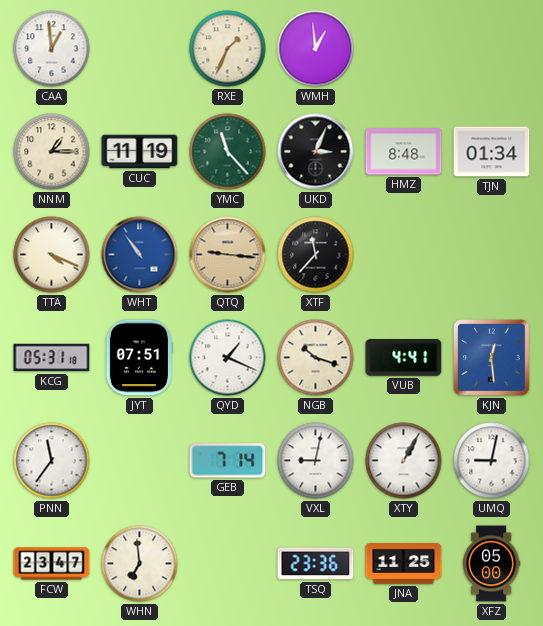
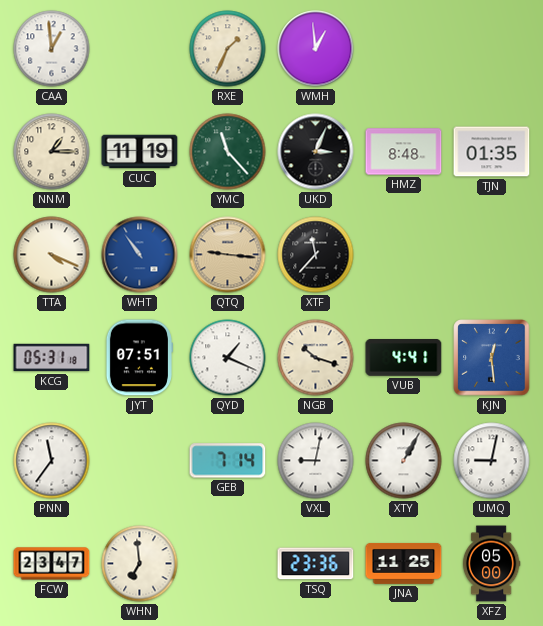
TJN: 01:34 -> 01:35
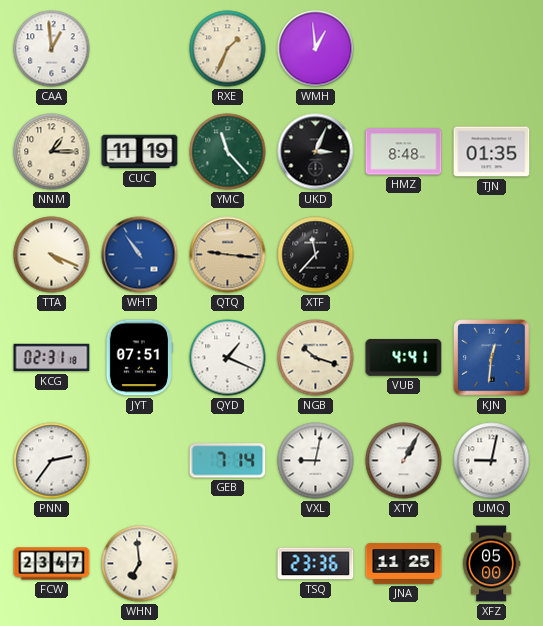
KCG: 05:31 -> 02:31
KJN: 12:29 -> 12:31
PNN: 11:36 -> 2:36
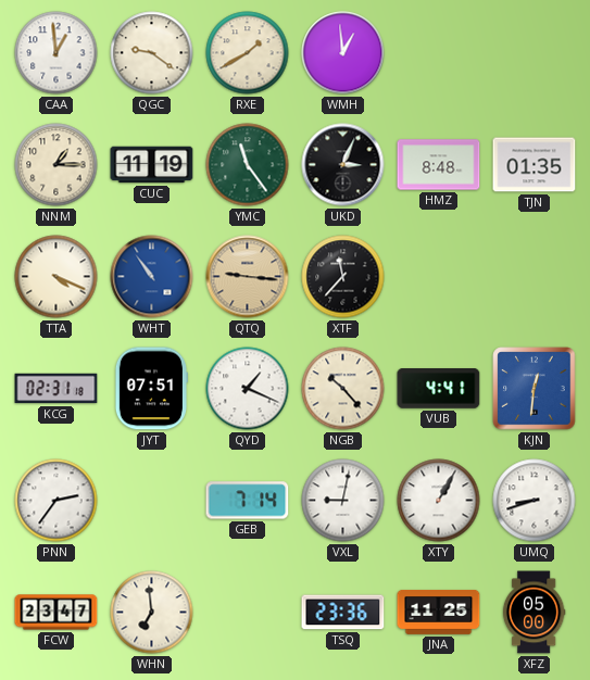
QGC: none -> 9:21
RXE: 1:34 -> 1:40
YMC: 11:23 -> 11:24
NGB: 10:18 -> 10:23
UMQ: 9:02 -> 8:42
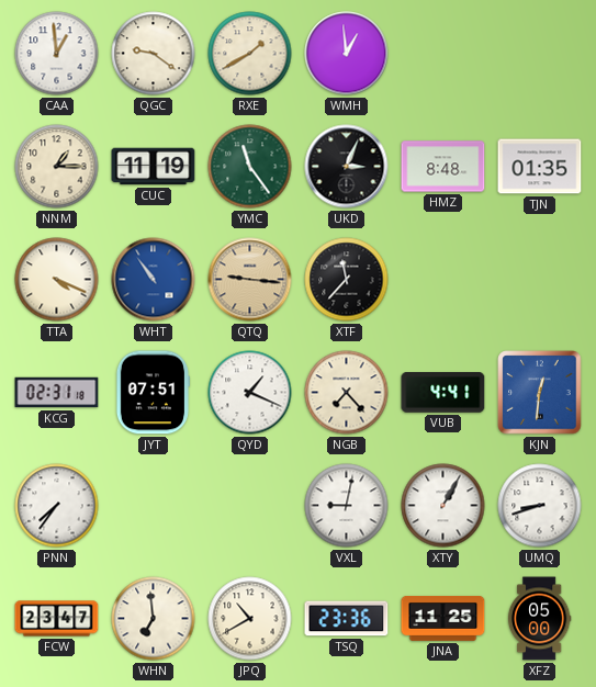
NGB: 10:23 -> 7:23
PNN: 2:36 -> 7:36
GEB: 7:14 -> none
JPQ: none -> 10:40
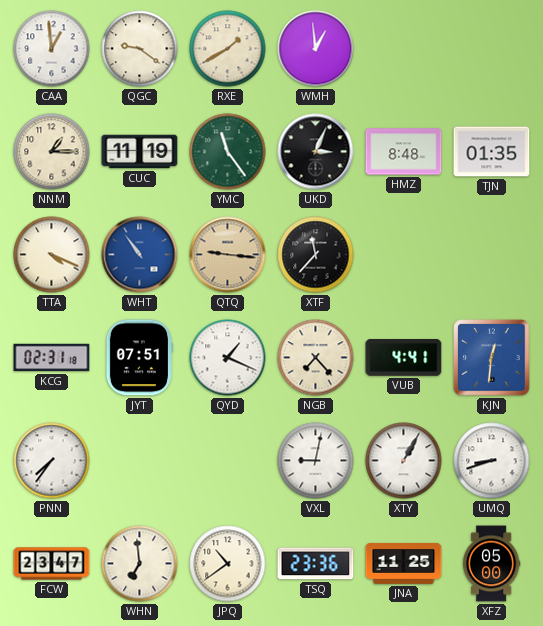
JPQ: 10:40 -> 10:39
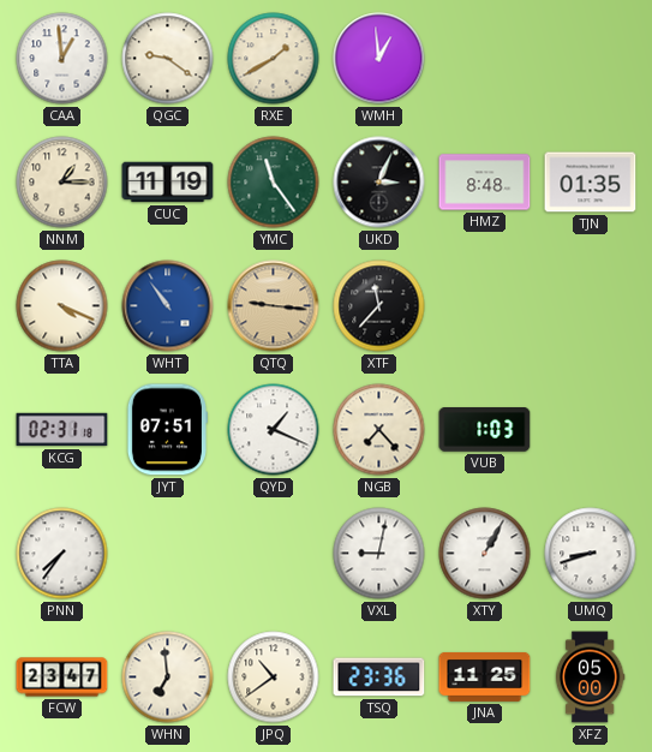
VUB: 4:41 -> 1:03
KJN: 12:31 -> none
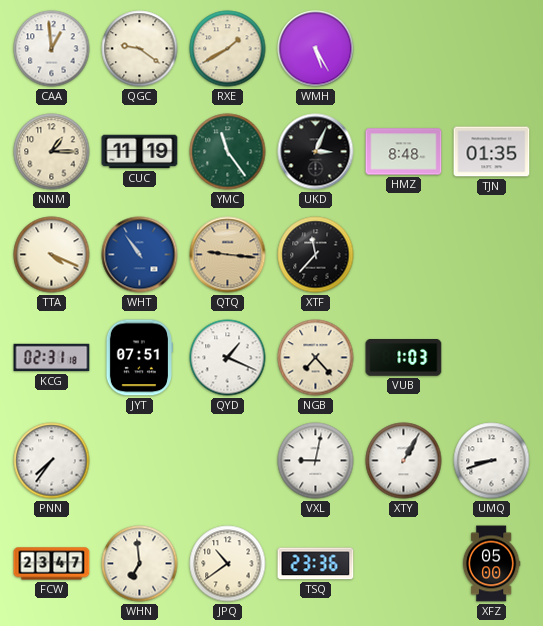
WMH: 12:59 -> 5:25
JNA: 11:25 -> none
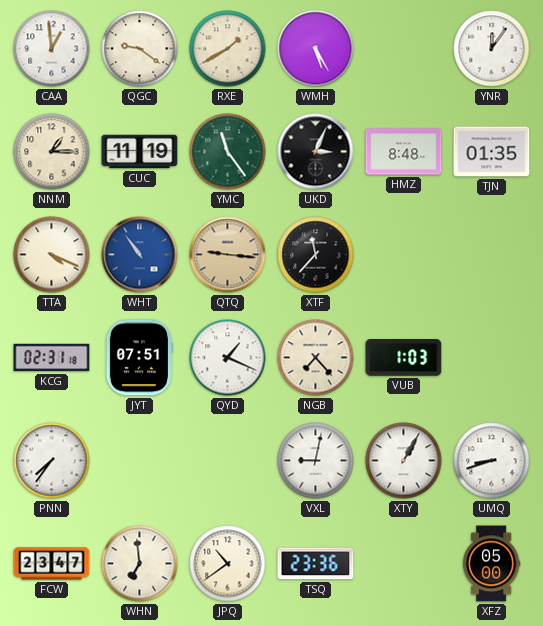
YNR: none -> 12:06
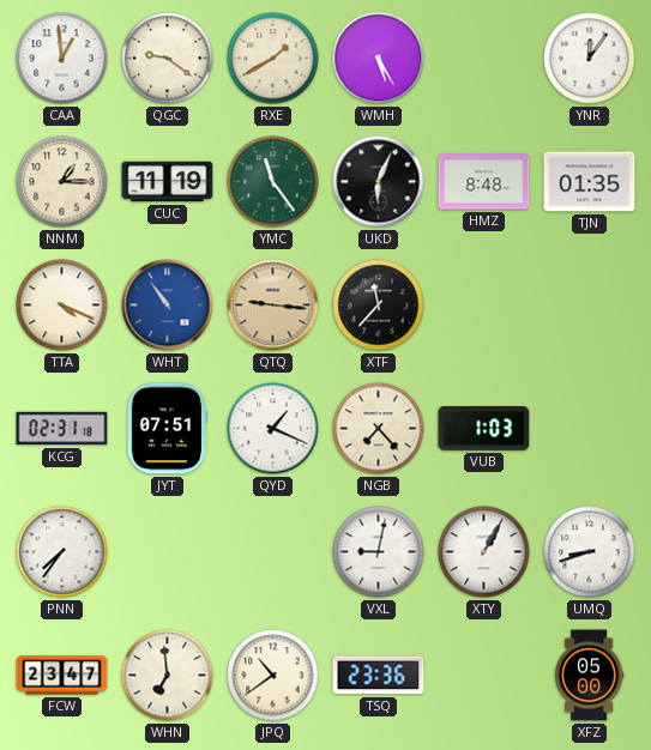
UKD: 3:04 -> 6:04
